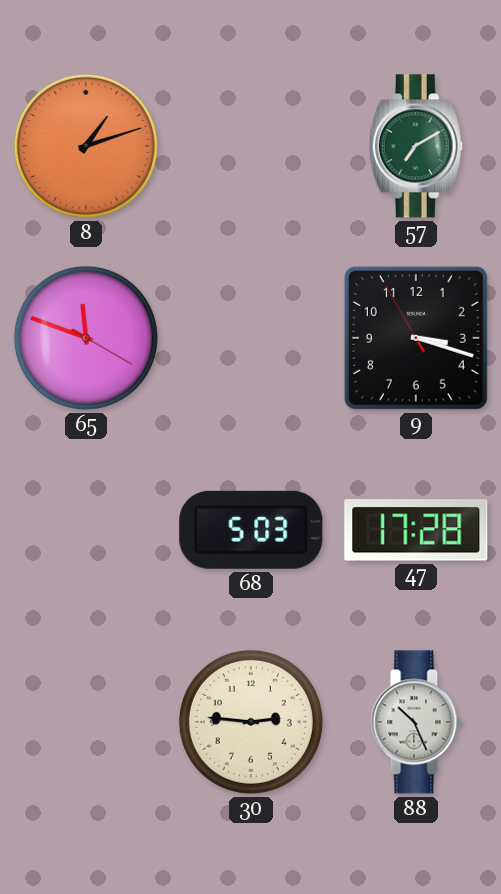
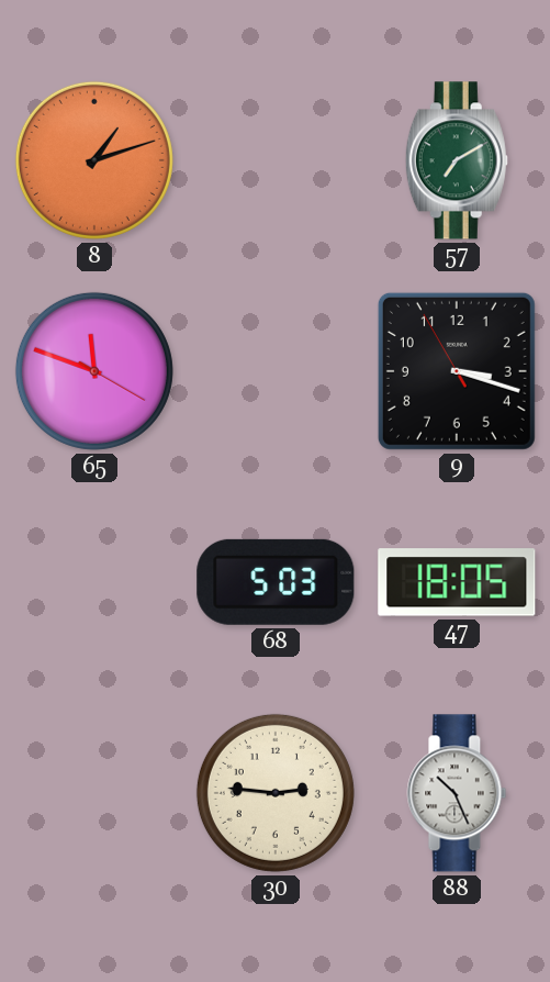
47: 17:28 -> 18:05
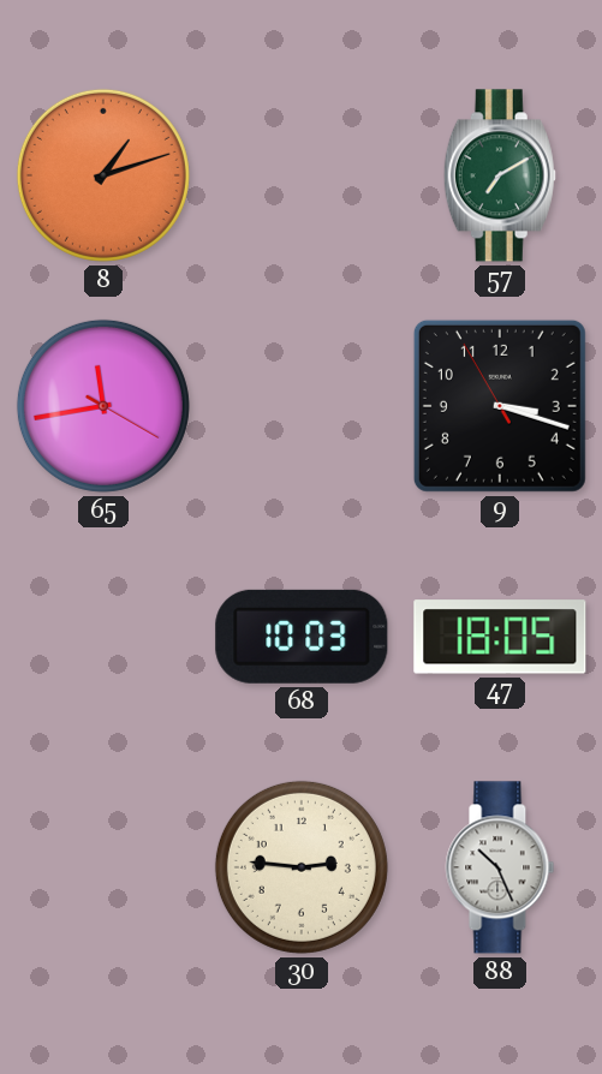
65: 11:48 -> 11:43
68: 5:03 -> 10:03
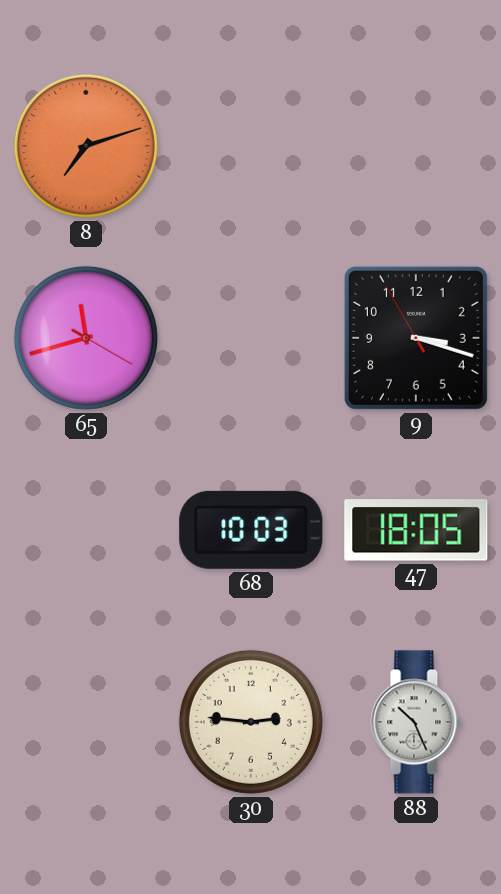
8: 1:12 -> 7:12
57: 7:10 -> none
65: 11:43 -> 11:42
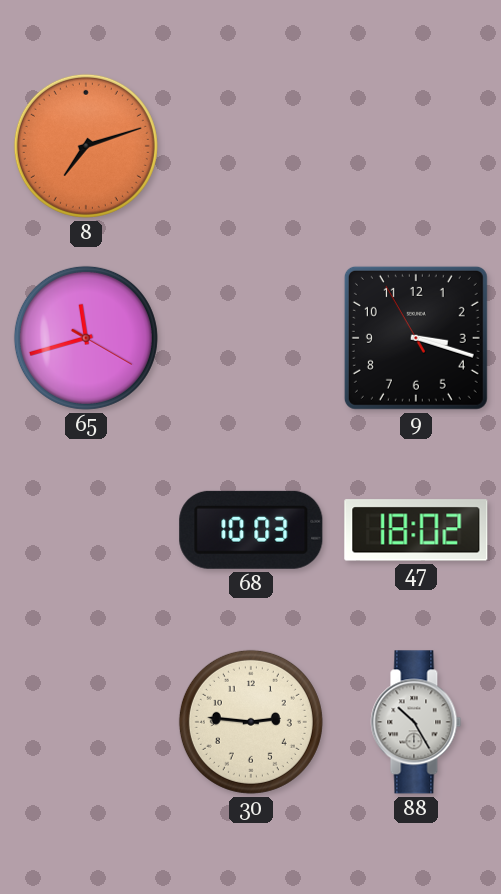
47: 18:05 -> 18:02
88: 10:26 -> 10:25
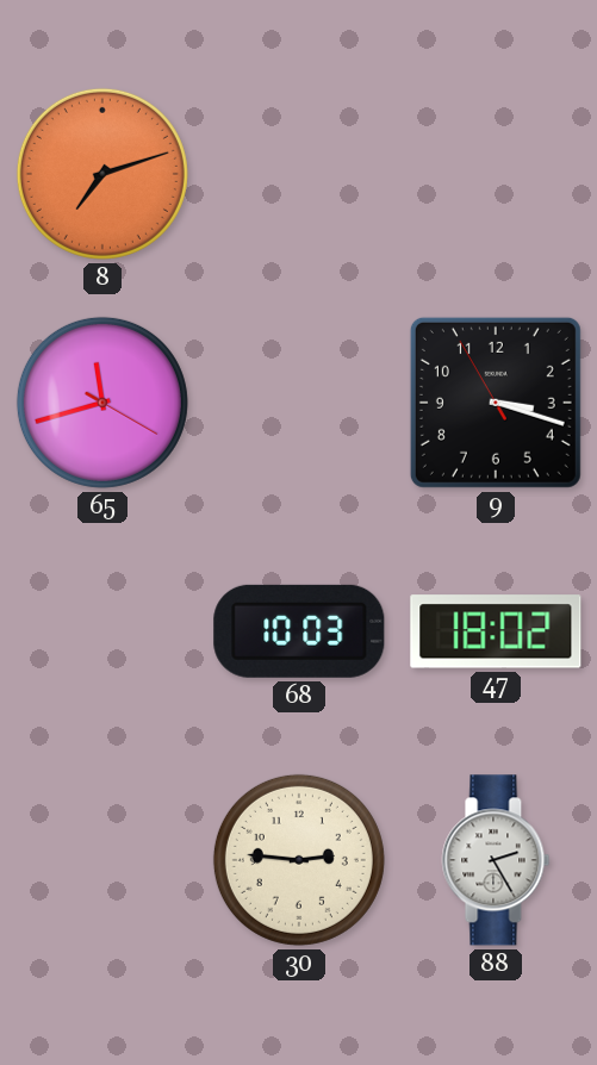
88: 10:25 -> 2:25
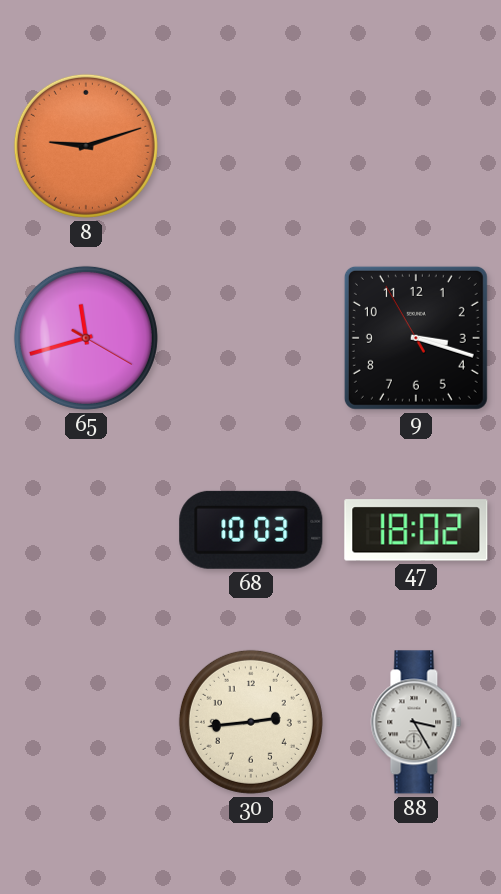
8: 7:12 -> 9:12
30: 2:46 -> 2:44
88: 2:25 -> 3:25
